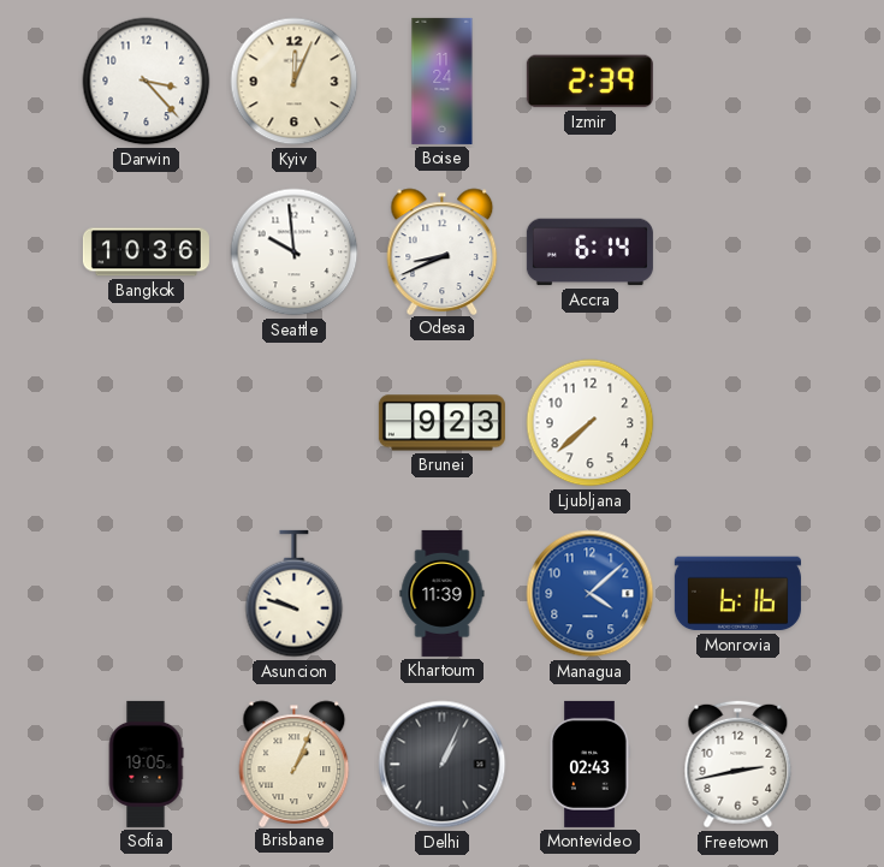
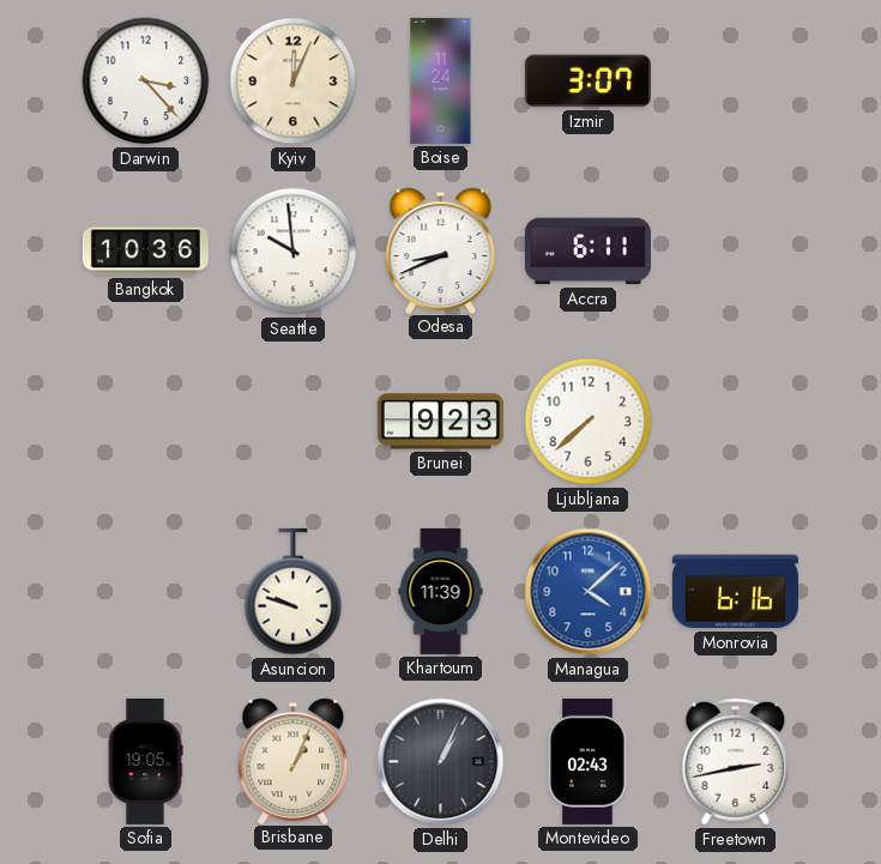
Izmir: 2:39 -> 3:07
Accra: 6:14 -> 6:11
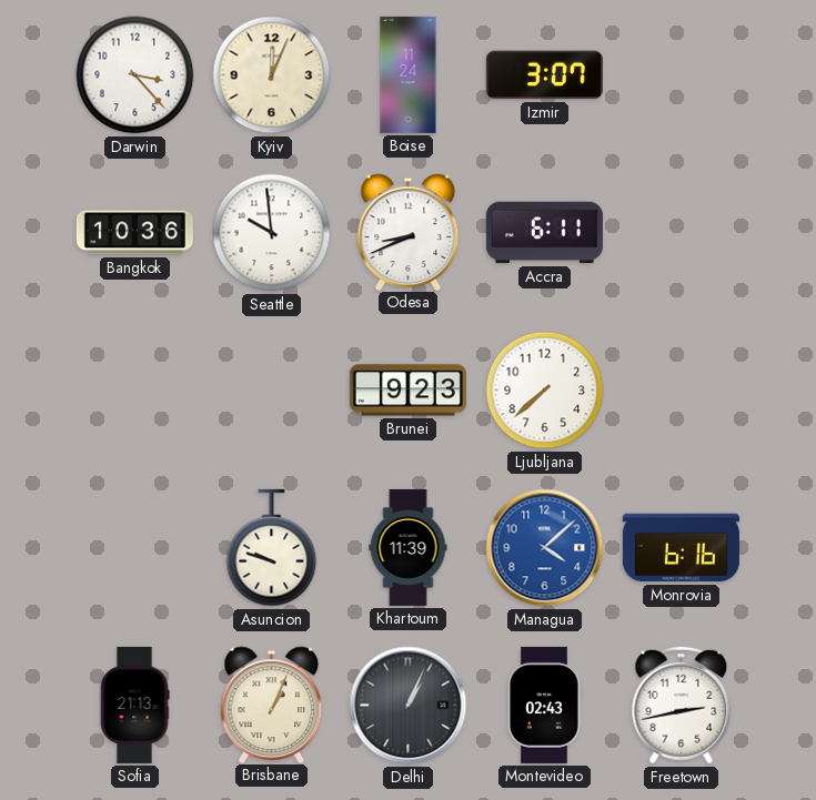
Sofia: 19:05 -> 21:13
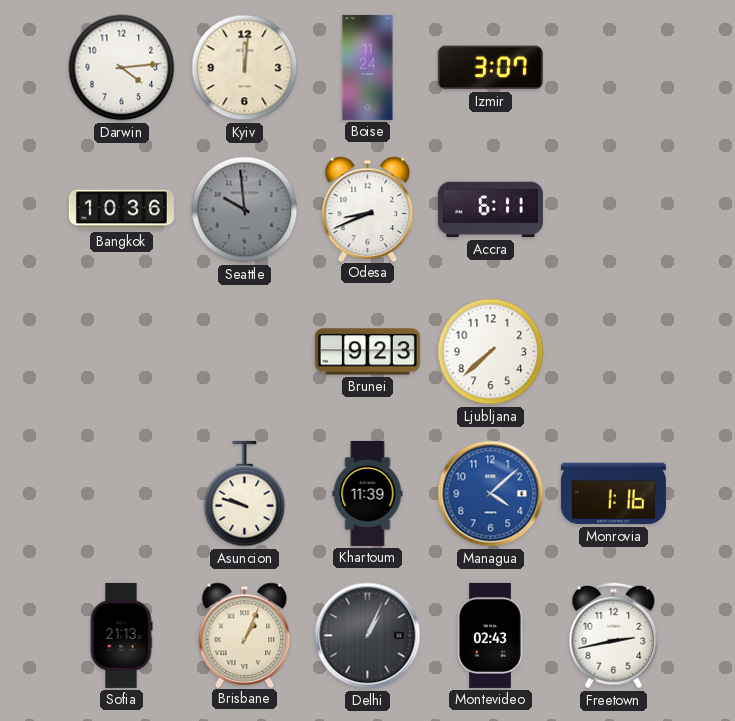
Darwin: 3:23 -> 4:14
Kyiv: 12:04 -> 12:01
Seattle dial: white -> grey
Monrovia: 6:16 -> 1:16
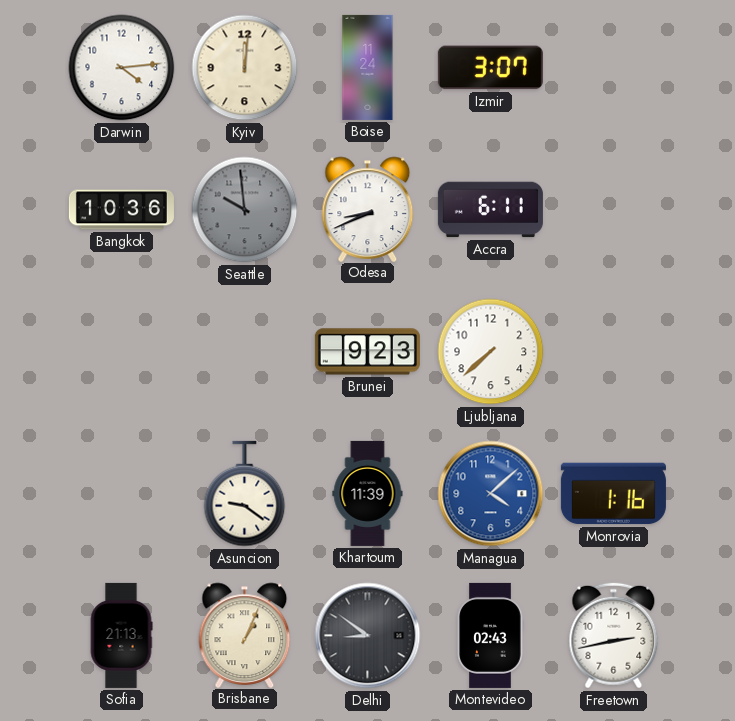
Asuncion: 9:48 -> 9:21
Delhi: 1:04 -> 8:51
